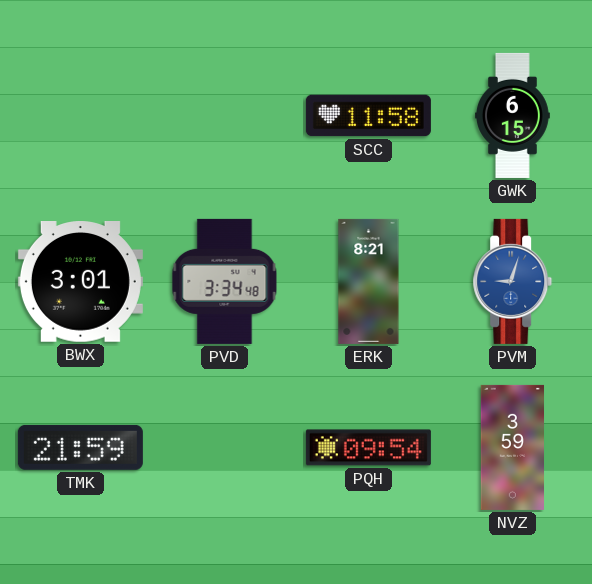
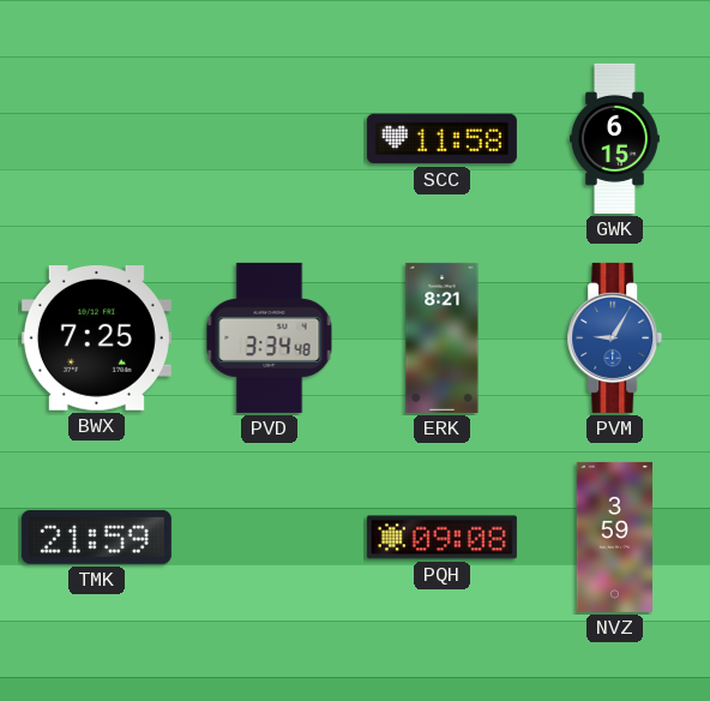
BWX: 3:01 -> 7:25
PVM: 9:03 -> 9:05
PQH: 09:54 -> 09:08
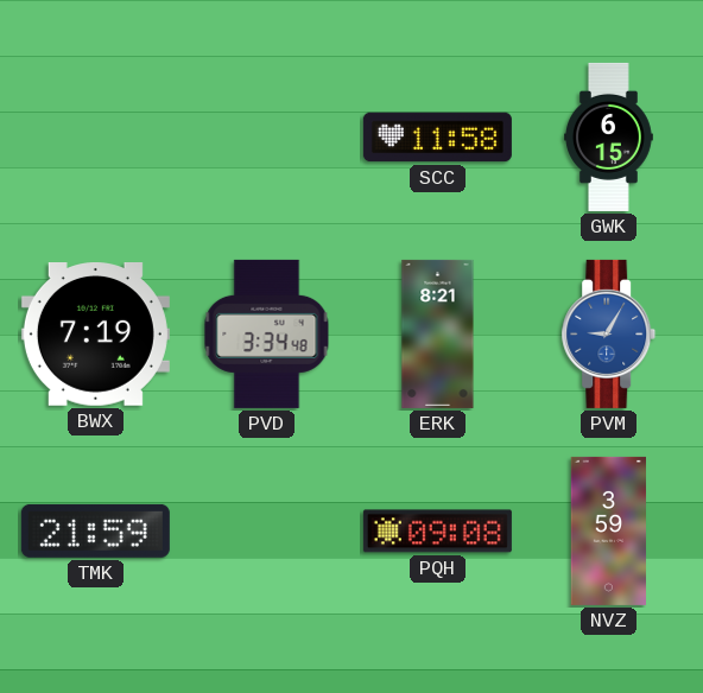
BWX: 7:25 -> 7:19
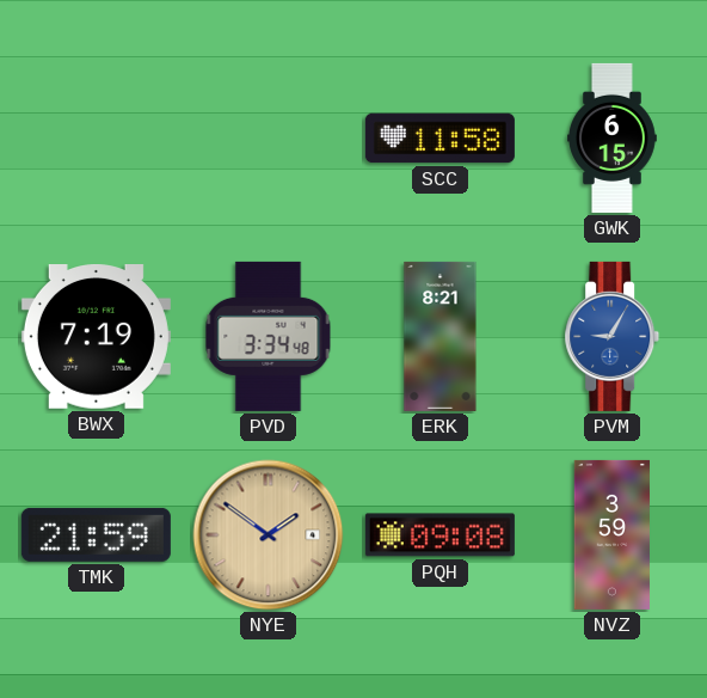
NYE: none -> 1:51
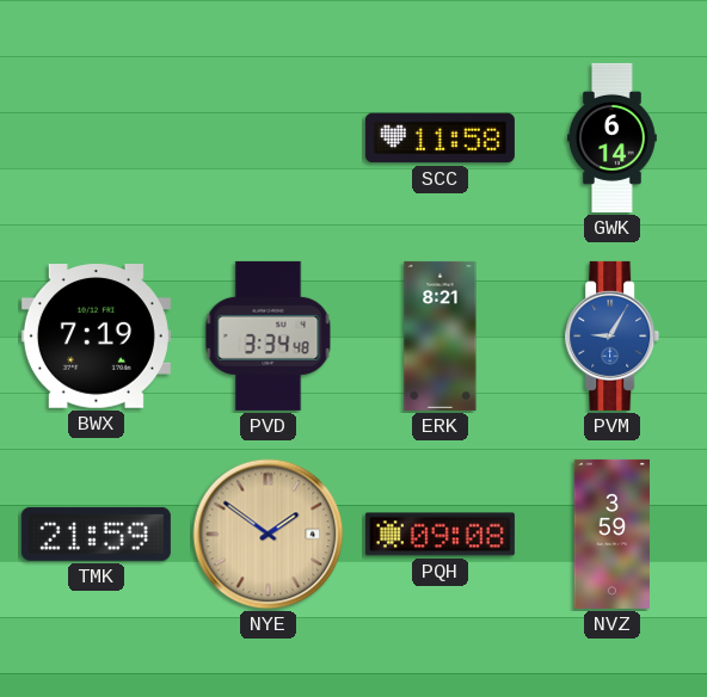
GWK: 6:15 -> 6:14
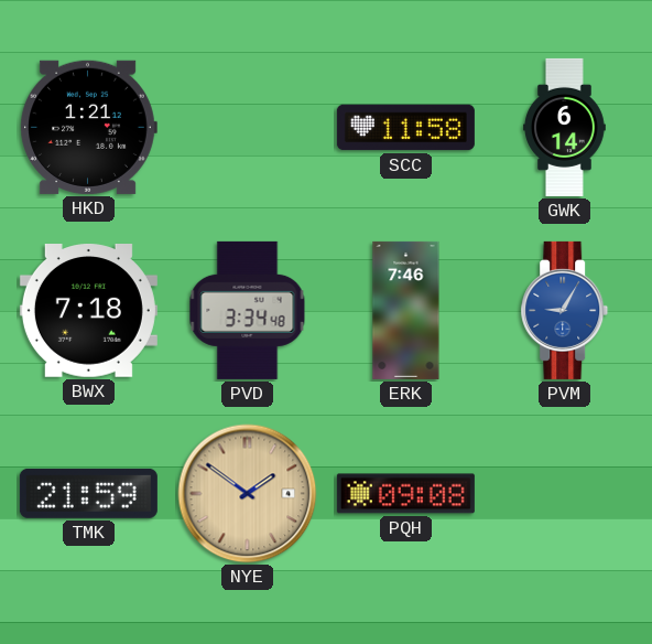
HKD: none -> 1:21
BWX: 7:19 -> 7:18
ERK: 8:21 -> 7:46
NVZ: 3:59 -> none
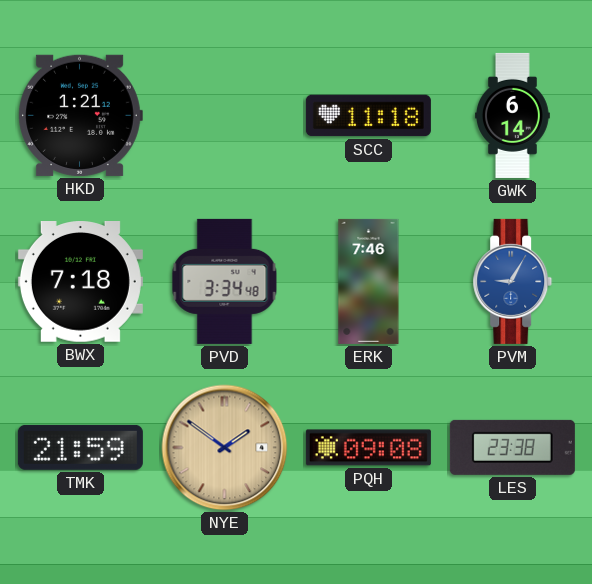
SCC: 11:58 -> 11:18
LES: none -> 23:38
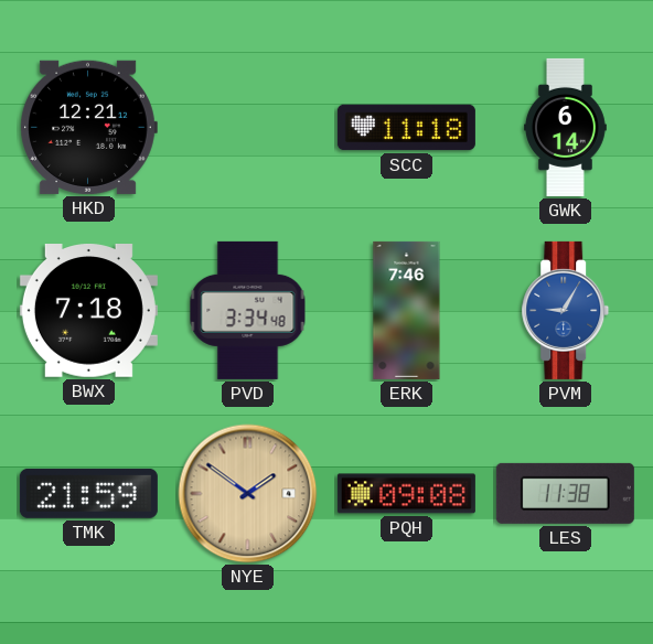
HKD: 1:21 -> 12:21
LES: 23:38 -> 11:38
